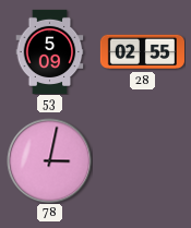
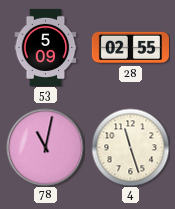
78: 3:02 -> 11:02
4: none -> 11:27
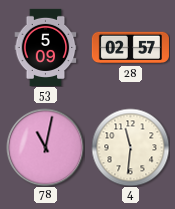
28: 02:55 -> 02:57
4: 11:27 -> 11:31
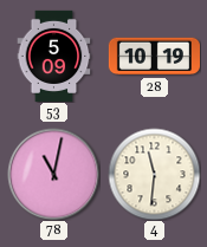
28: 02:57 -> 10:19
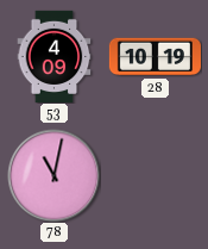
53: 5:09 -> 4:09
4: 11:31 -> none
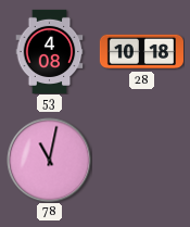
53: 4:09 -> 4:08
28: 10:19 -> 10:18
